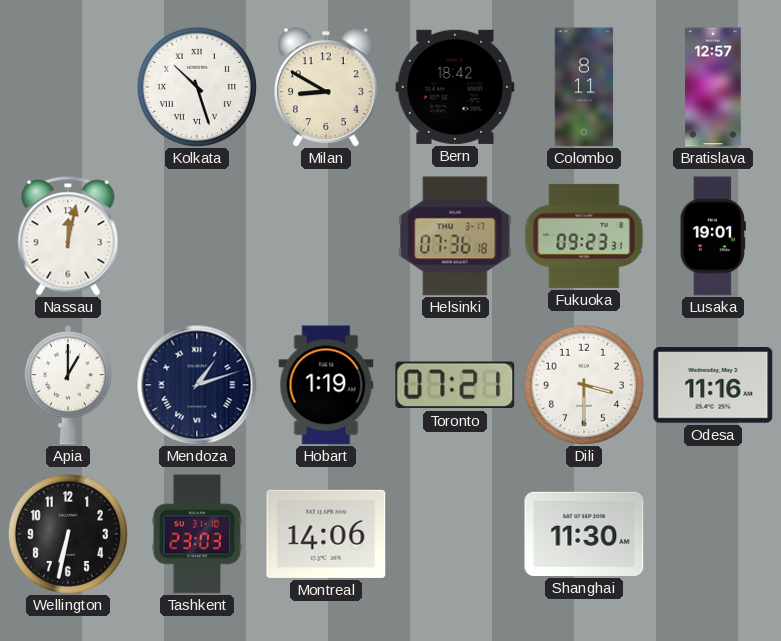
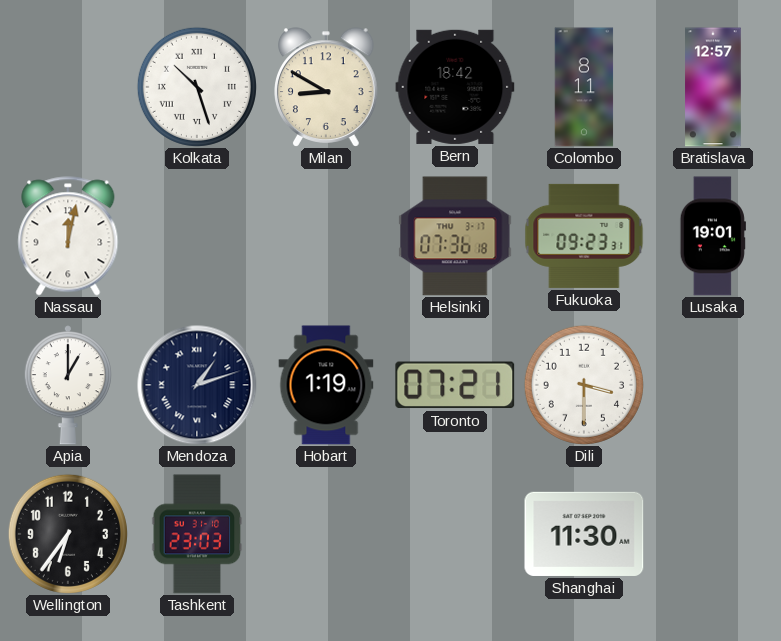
Odesa: 11:16 -> none
Wellington: 6:32 -> 6:36
Montreal: 14:06 -> none
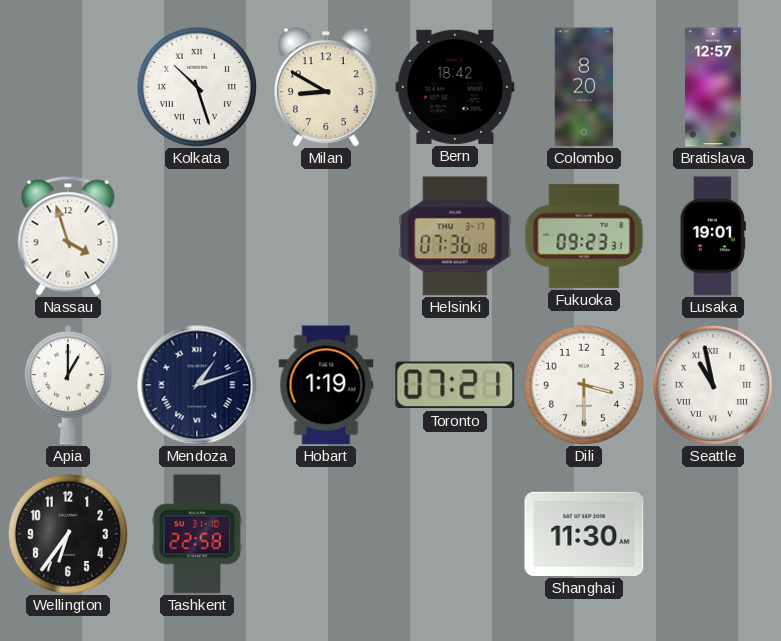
Colombo: 8:11 -> 8:20
Nassau: 12:02 -> 3:57
Seattle: none -> 10:58
Tashkent: 23:03 -> 22:58
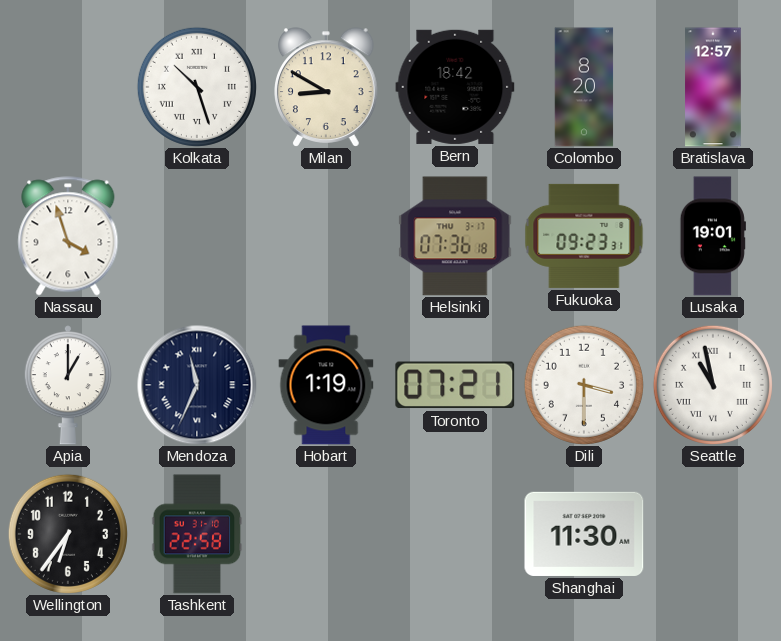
Mendoza: 1:12 -> 11:34
